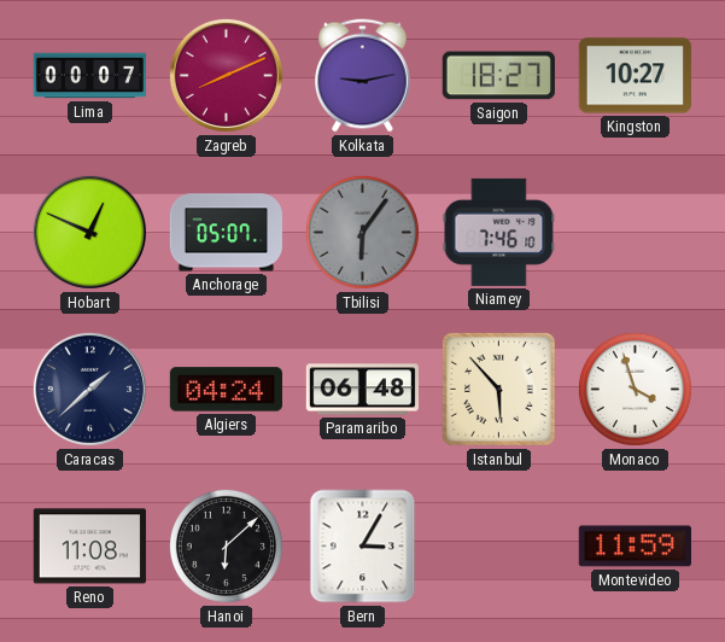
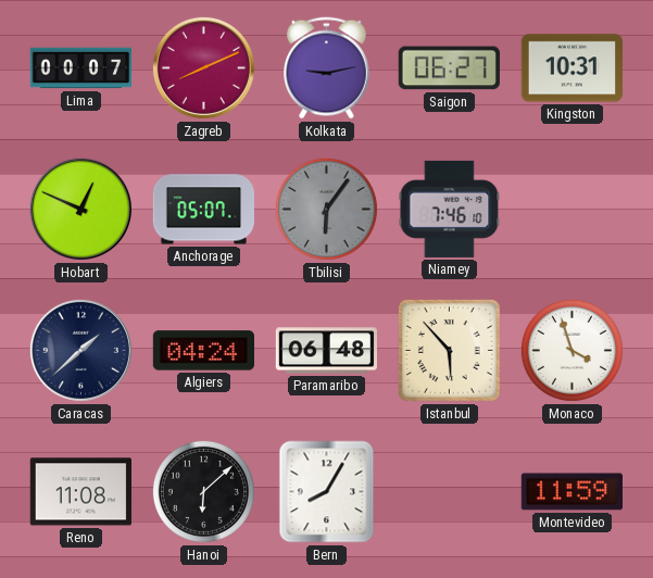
Saigon: 18:27 -> 06:27
Kingston: 10:27 -> 10:31
Bern: 3:05 -> 8:05
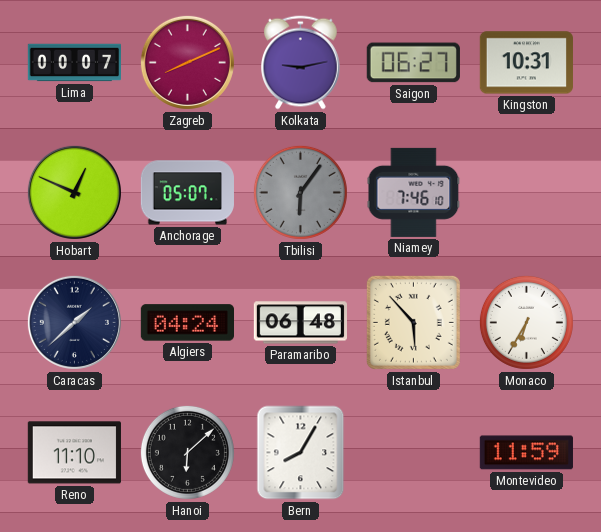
Monaco: 3:57 -> 6:35
Reno: 11:08 -> 11:10
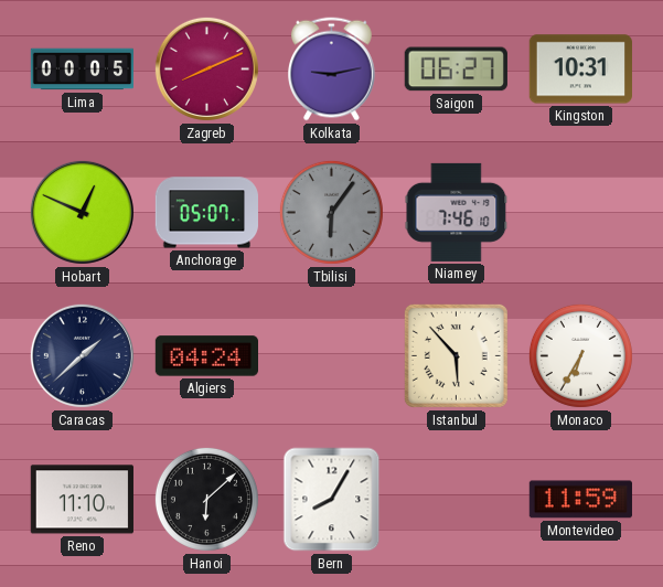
Lima: 00:07 -> 00:05
Paramaribo: 06:48 -> none
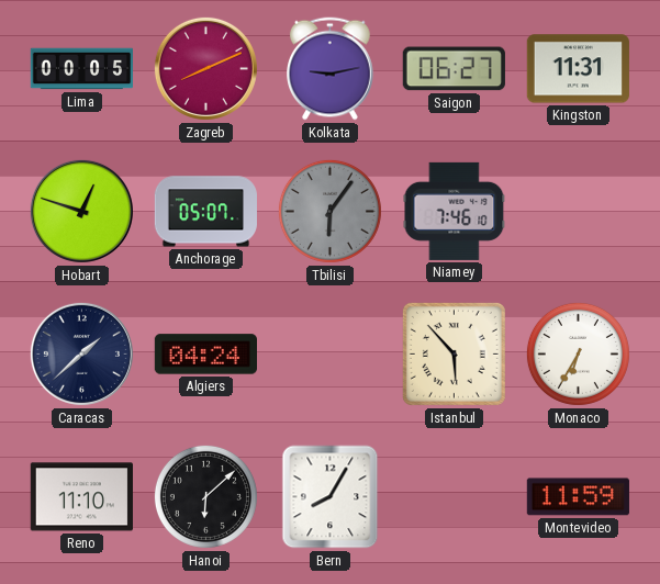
Kingston: 10:31 -> 11:31
Hobart: 12:49 -> 12:48
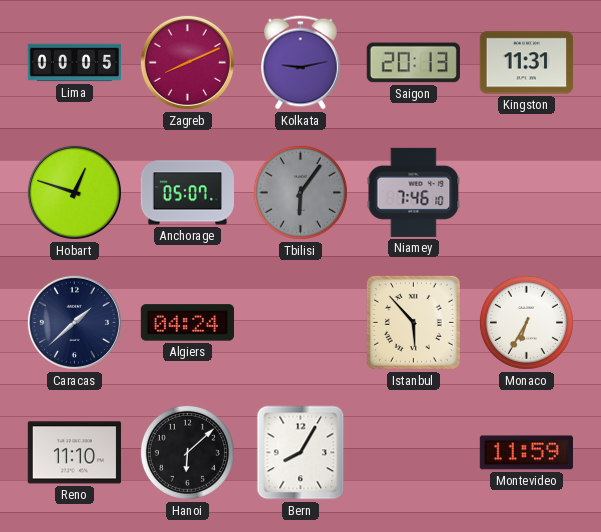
Saigon: 06:27 -> 20:13
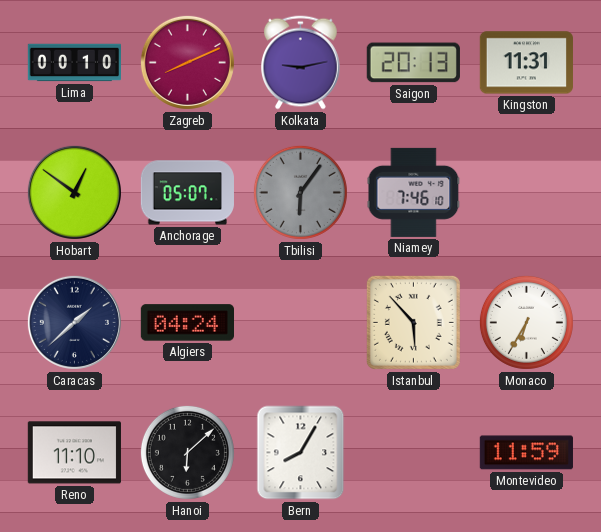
Lima: 00:05 -> 00:10
Hobart: 12:48 -> 12:51
